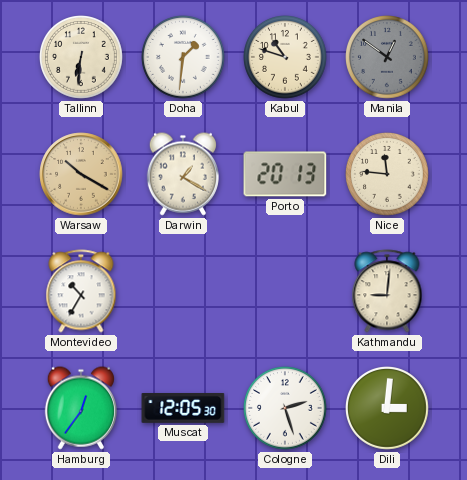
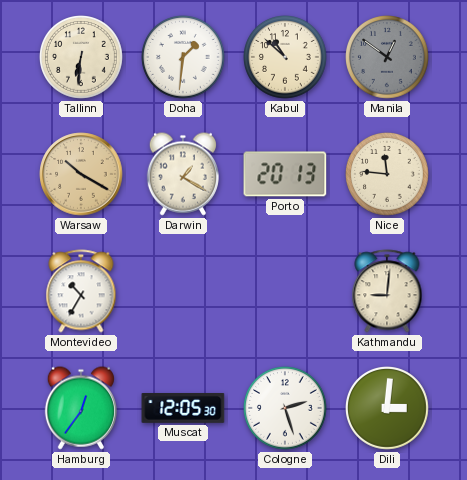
Kabul: 10:48 -> 10:52
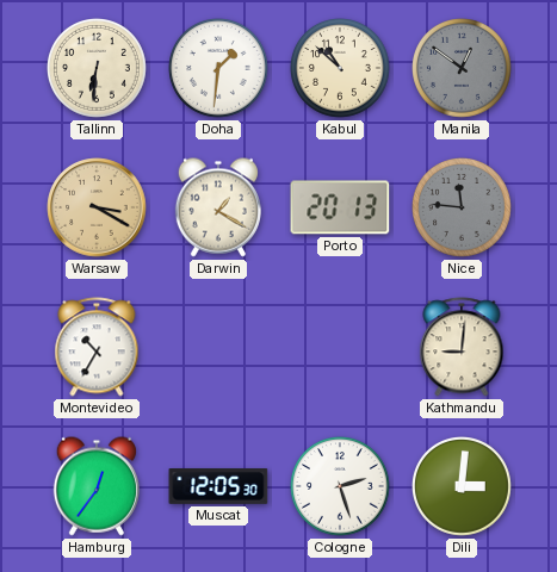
Warsaw: 10:20 -> 3:20
Nice dial: cream -> grey
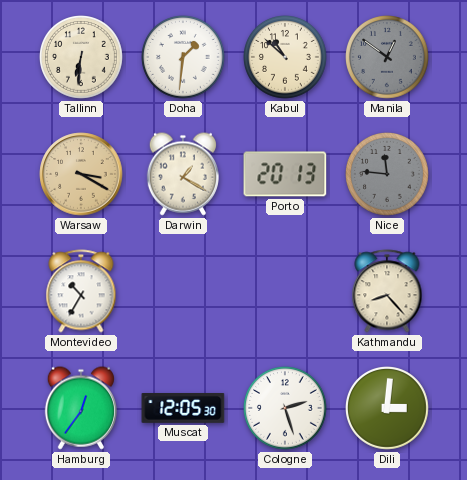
Kathmandu: 9:01 -> 8:23
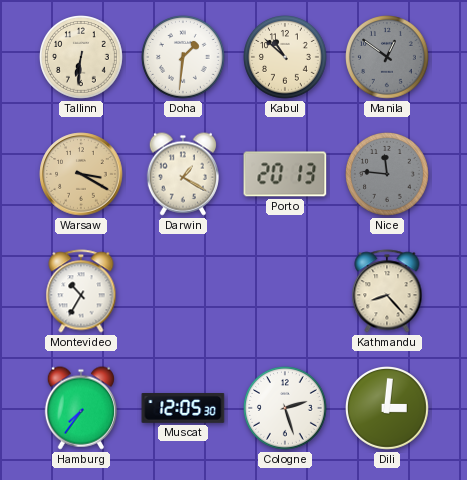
Hamburg: 12:36 -> 7:36
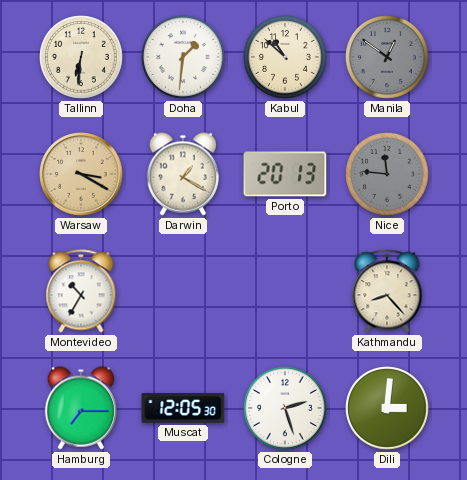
Hamburg: 7:36 -> 7:15
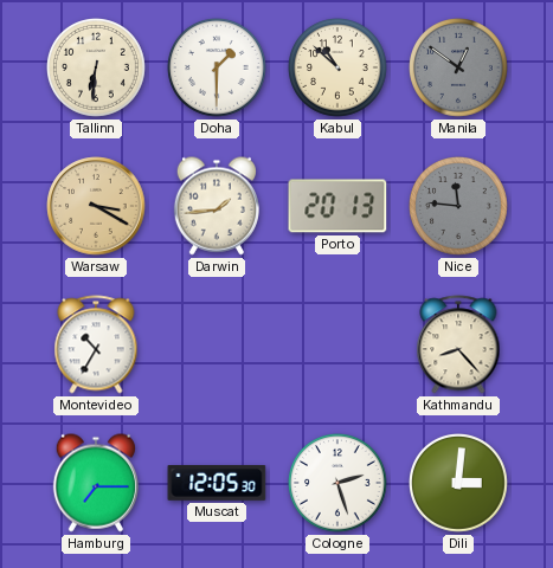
Doha: 1:31 -> 1:30
Darwin: 1:20 -> 1:44
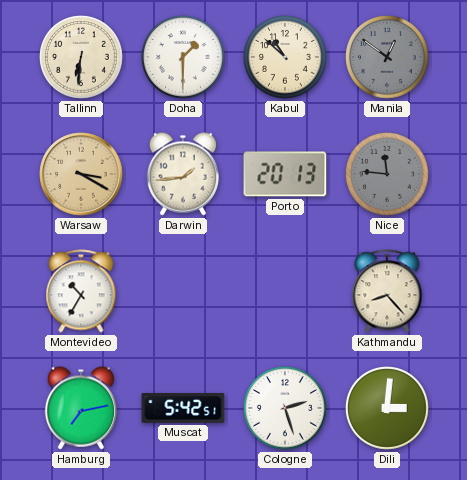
Hamburg: 7:15 -> 7:13
Muscat: 12:05 -> 5:42
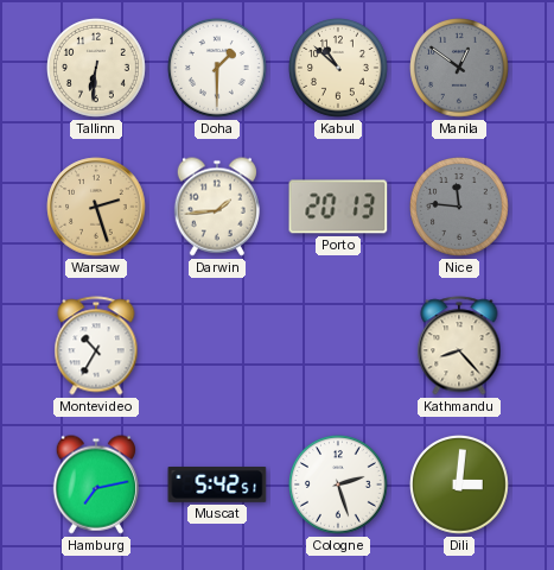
Warsaw: 3:20 -> 2:27
